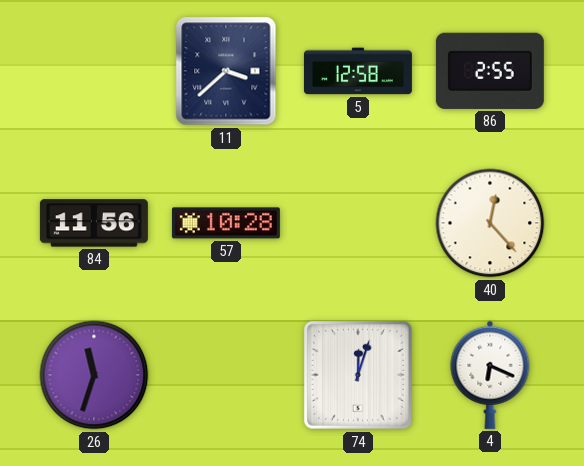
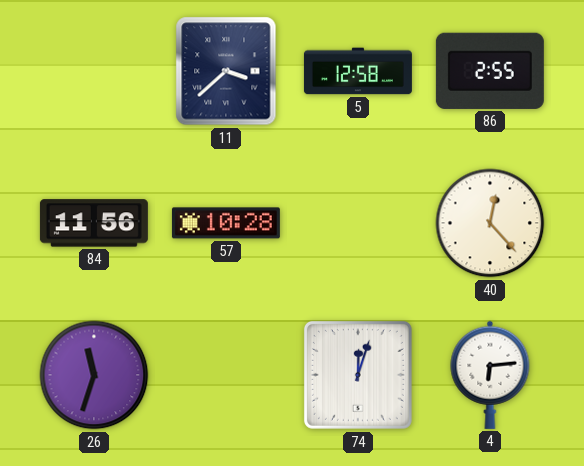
4: 6:19 -> 6:14
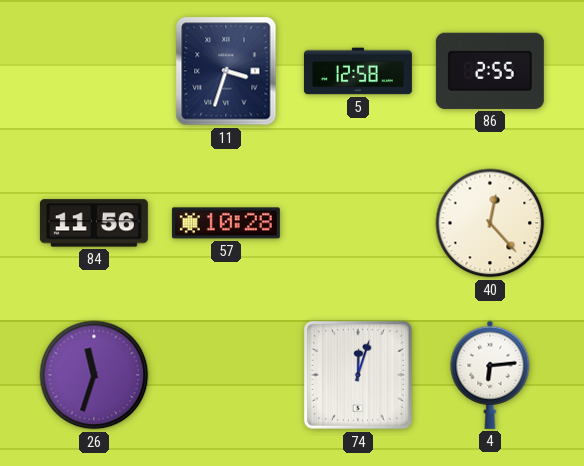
11: 3:38 -> 3:33
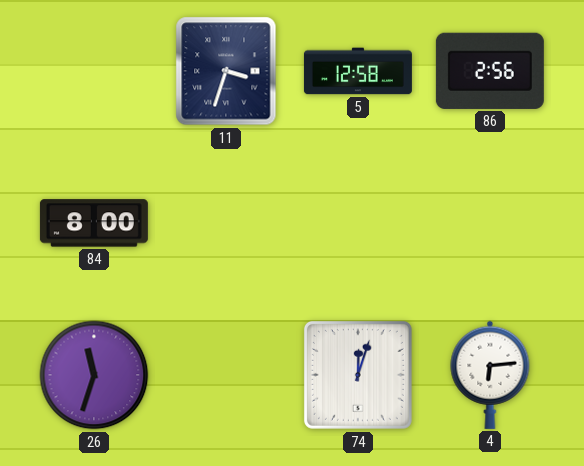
86: 2:55 -> 2:56
84: 11:56 -> 8:00
57: 10:28 -> none
40: 12:23 -> none
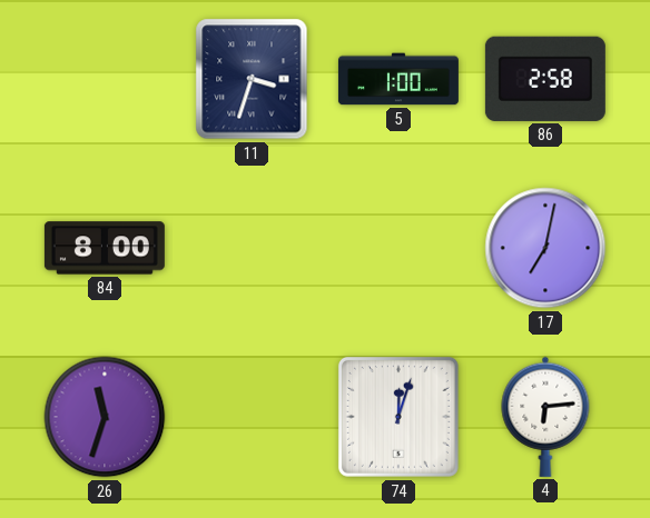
5: 12:58 -> 1:00
86: 2:56 -> 2:58
17: none -> 7:02
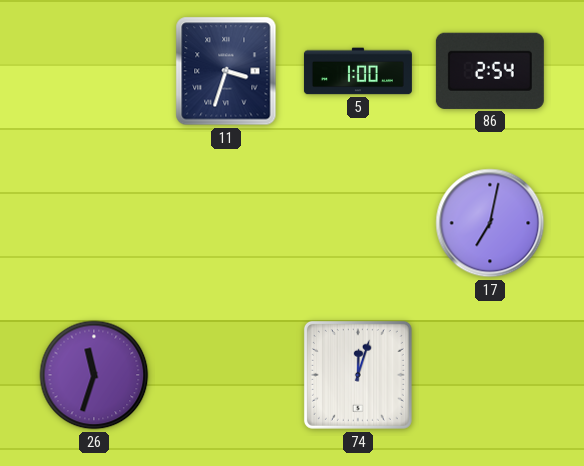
86: 2:58 -> 2:54
84: 8:00 -> none
4: 6:14 -> none
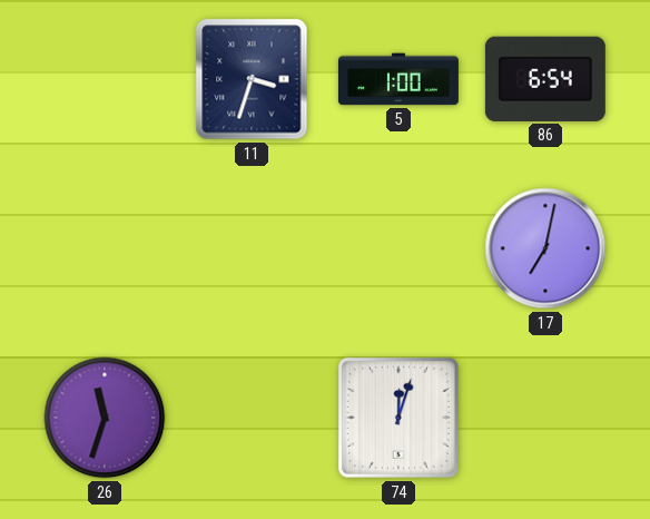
86: 2:54 -> 6:54
